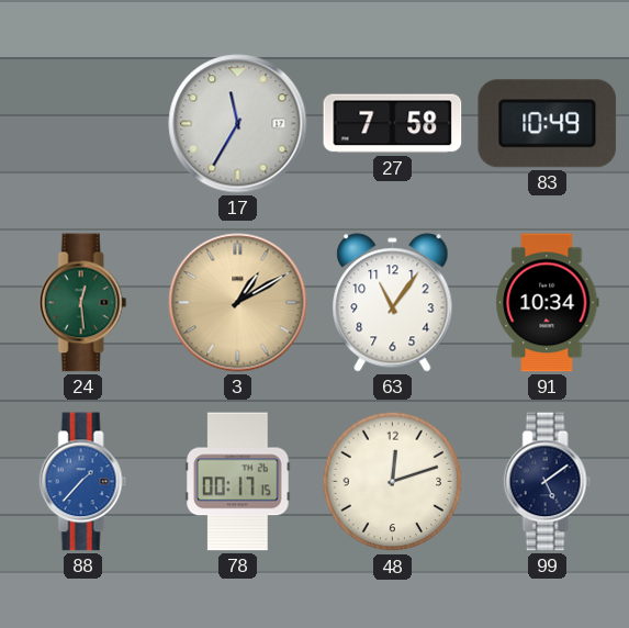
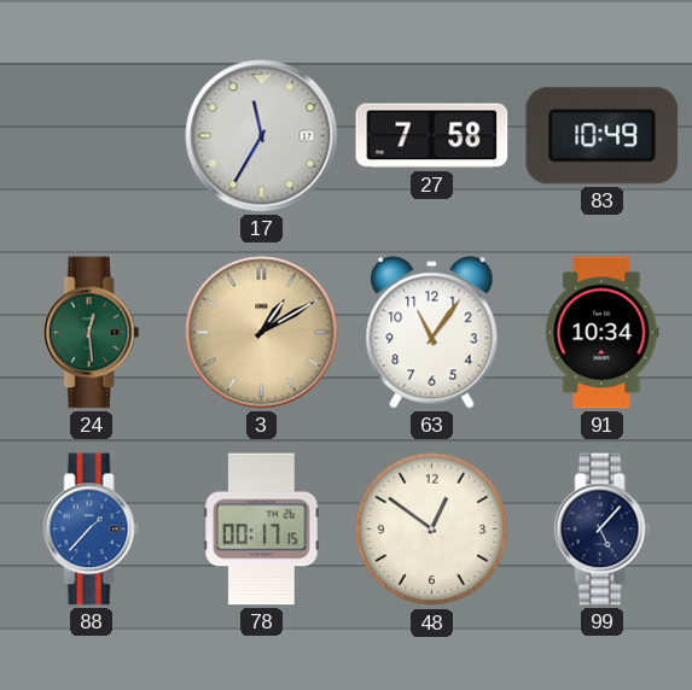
48: 12:12 -> 12:51
99: 5:09 -> 5:07
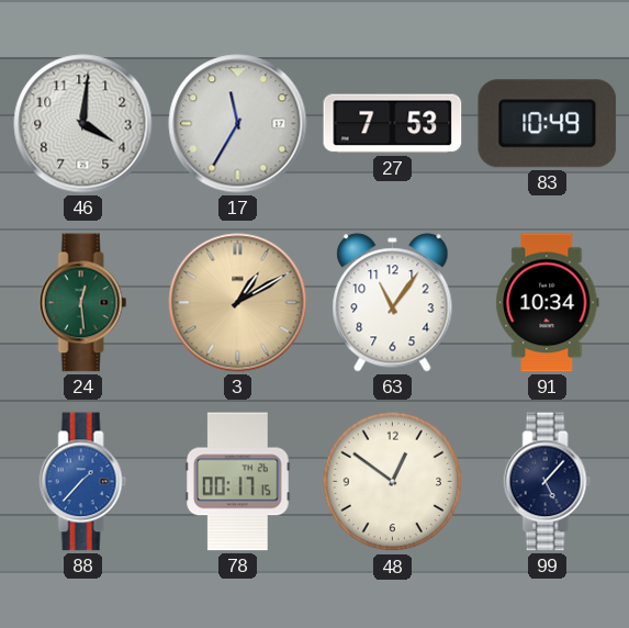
46: none -> 4:01
27: 7:58 -> 7:53
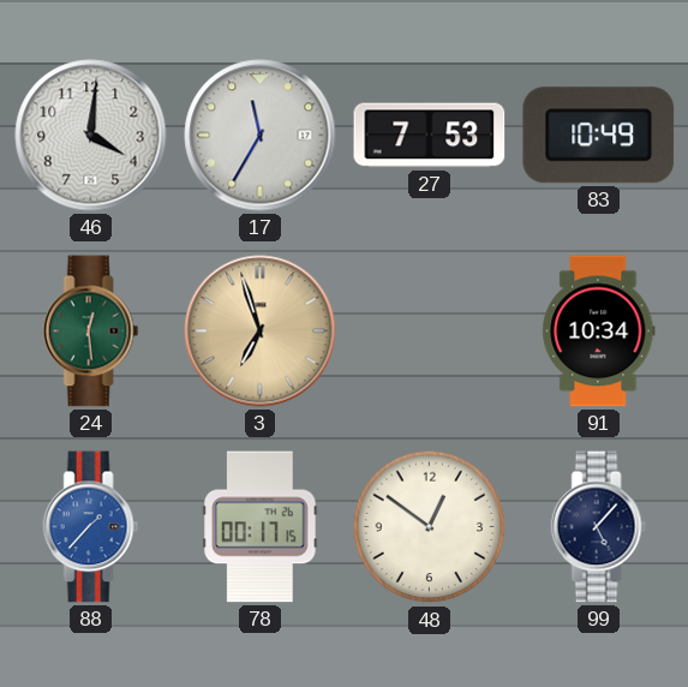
3: 1:10 -> 6:57
63: 11:06 -> none
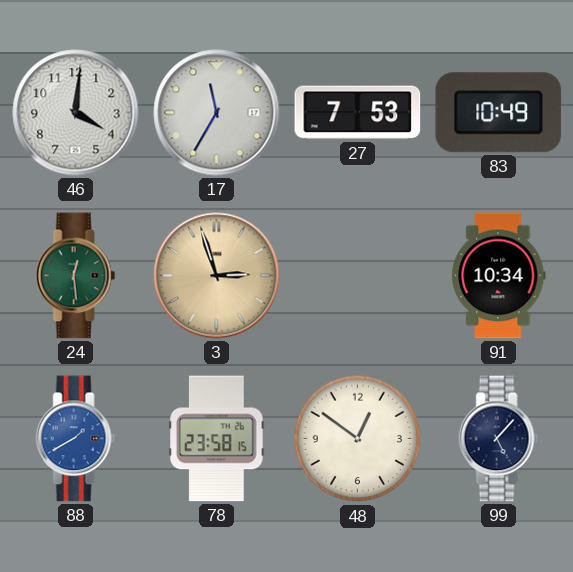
3: 6:57 -> 2:57
88: 1:37 -> 1:40
78: 00:17 -> 23:58
